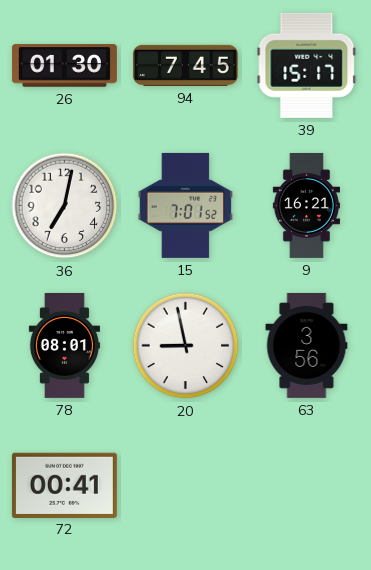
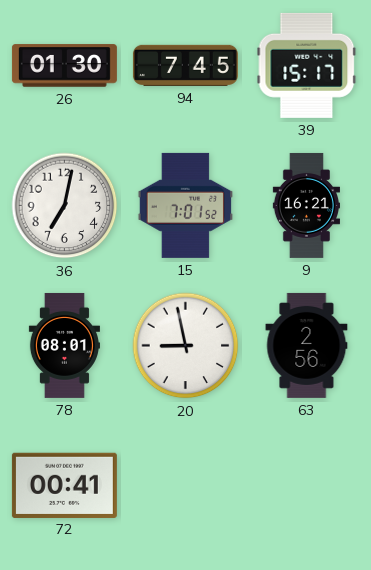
63: 3:56 -> 2:56
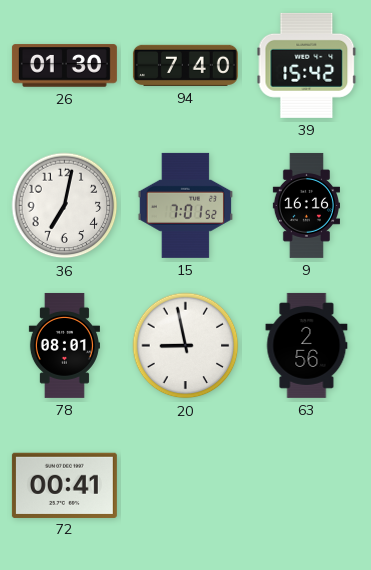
94: 7:45 -> 7:40
39: 15:17 -> 15:42
9: 16:21 -> 16:16
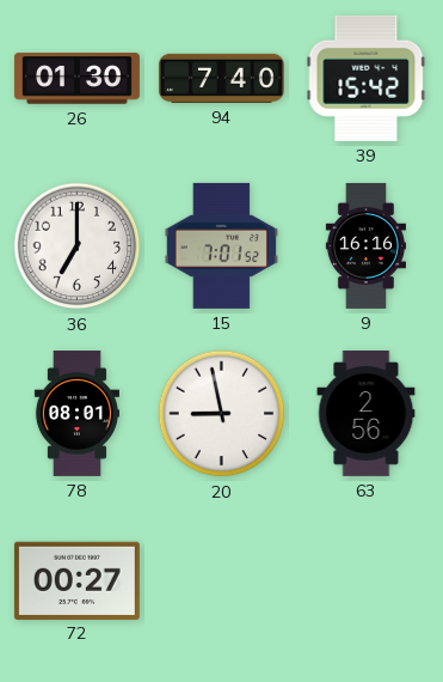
36: 7:02 -> 7:00
72: 00:41 -> 00:27
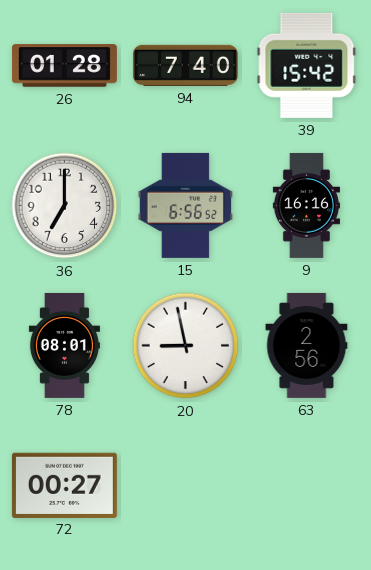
26: 01:30 -> 01:28
15: 7:01 -> 6:56
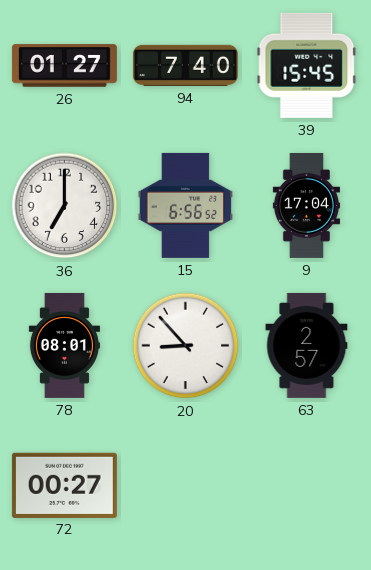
26: 01:28 -> 01:27
39: 15:42 -> 15:45
9: 16:16 -> 17:04
20: 8:58 -> 8:53
63: 2:56 -> 2:57
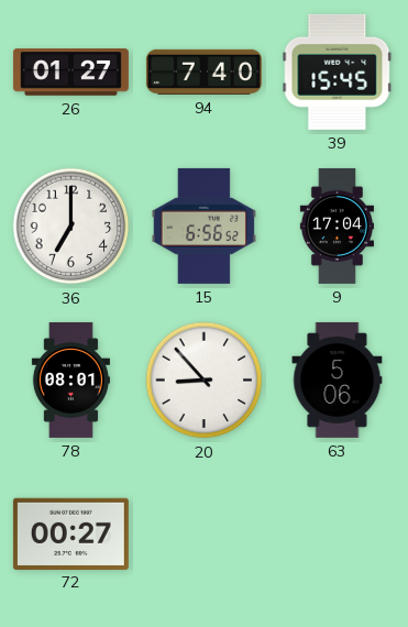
63: 2:57 -> 5:06
